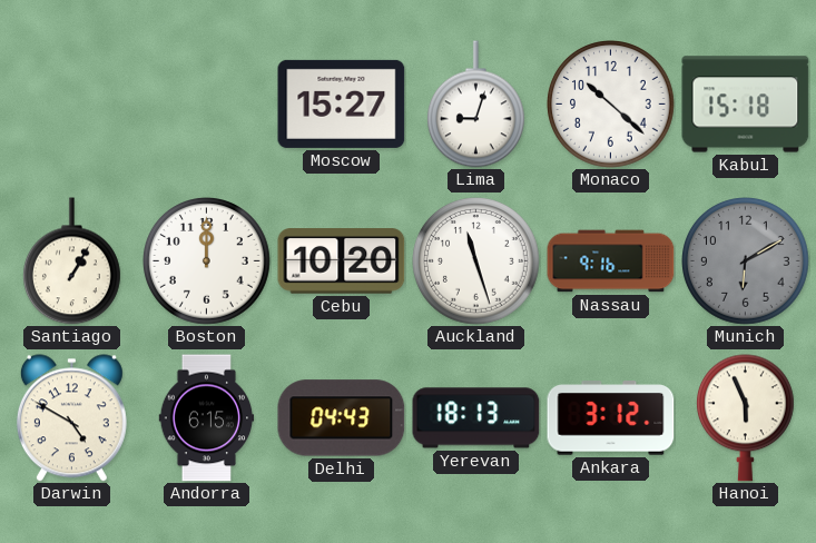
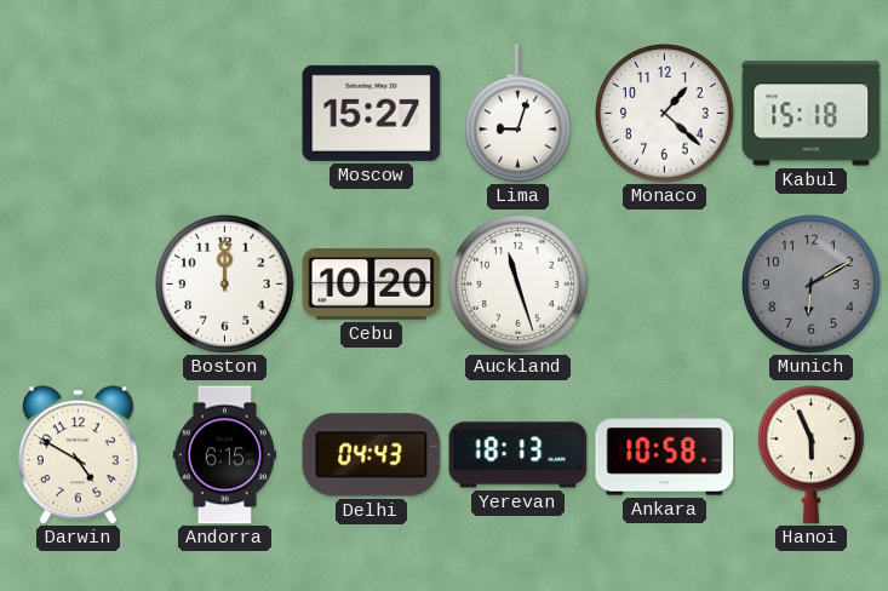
Monaco: 10:22 -> 1:22
Santiago: 1:05 -> none
Nassau: 9:16 -> none
Ankara: 3:12 -> 10:58
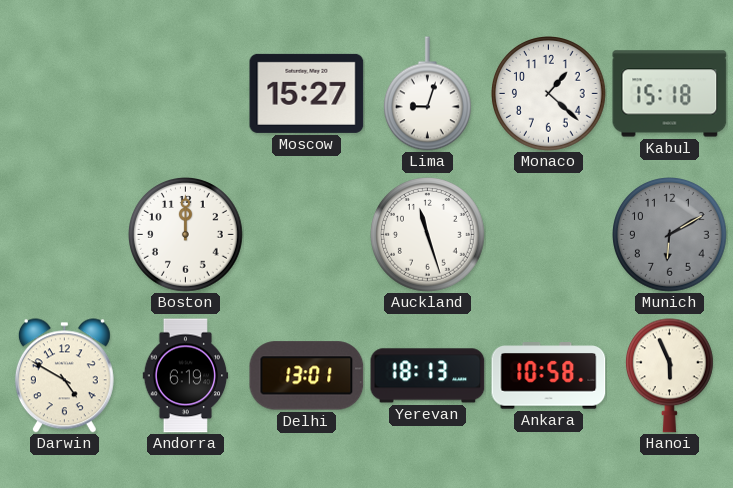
Cebu: 10:20 -> none
Andorra: 6:15 -> 6:19
Delhi: 04:43 -> 13:01
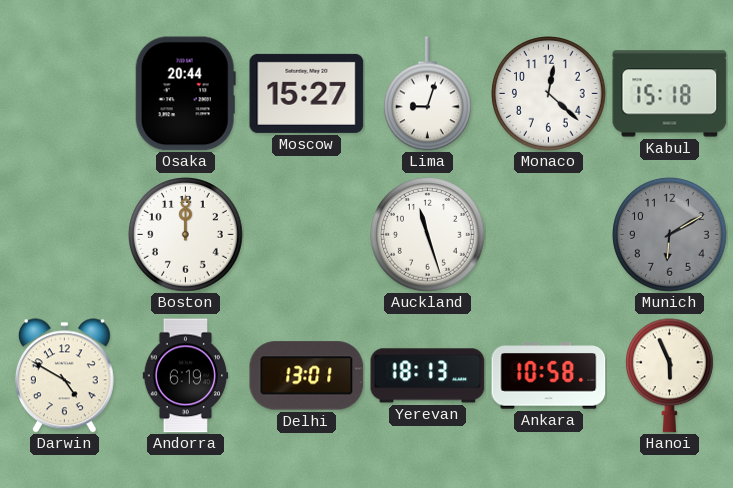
Osaka: none -> 20:44
Monaco: 1:22 -> 12:22
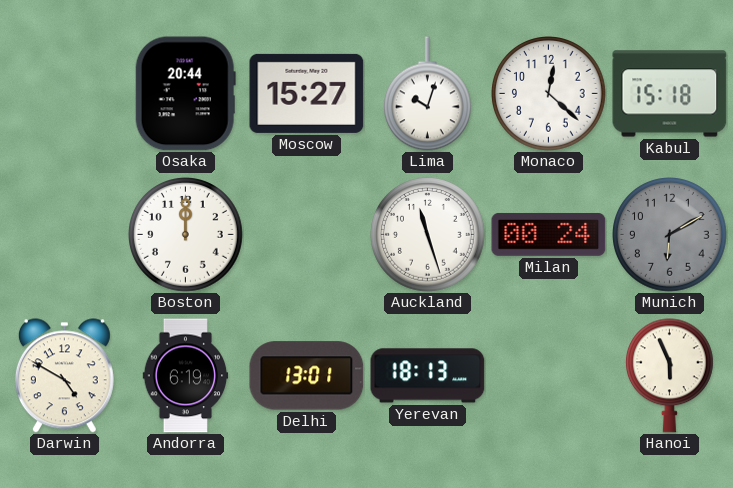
Lima: 9:03 -> 10:03
Milan: none -> 00:24
Ankara: 10:58 -> none
